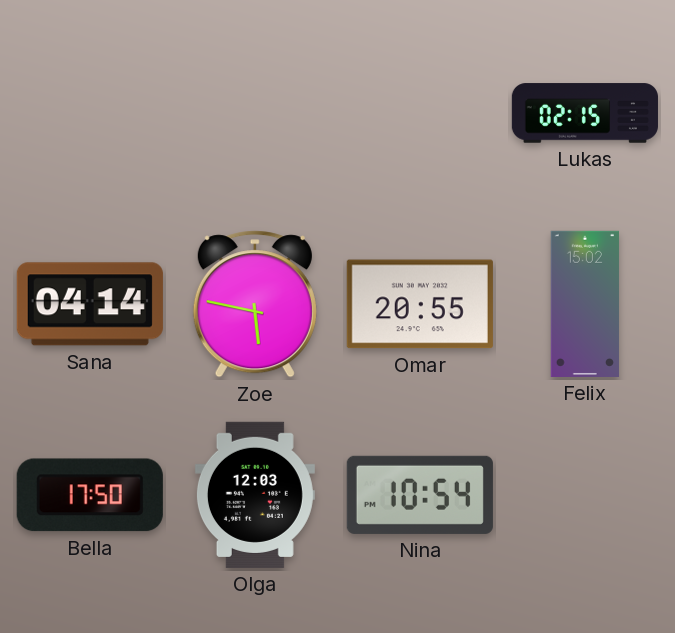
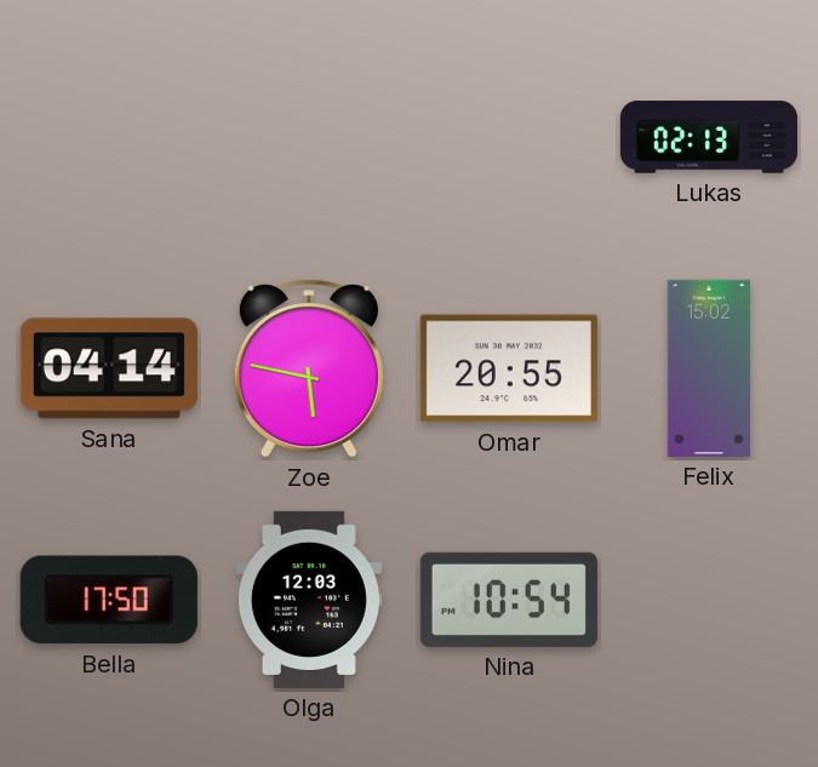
Lukas: 02:15 -> 02:13
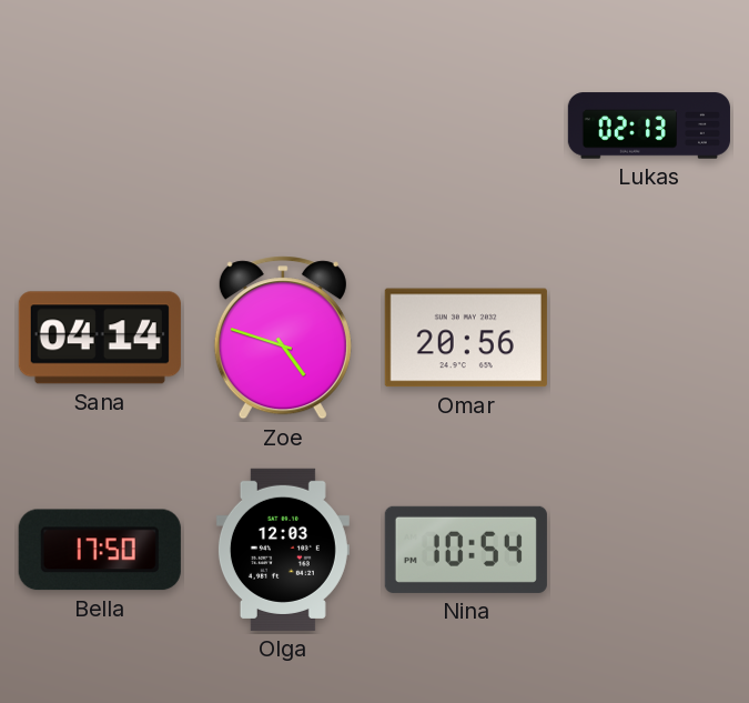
Zoe: 5:47 -> 4:48
Omar: 20:55 -> 20:56
Felix: 15:02 -> none
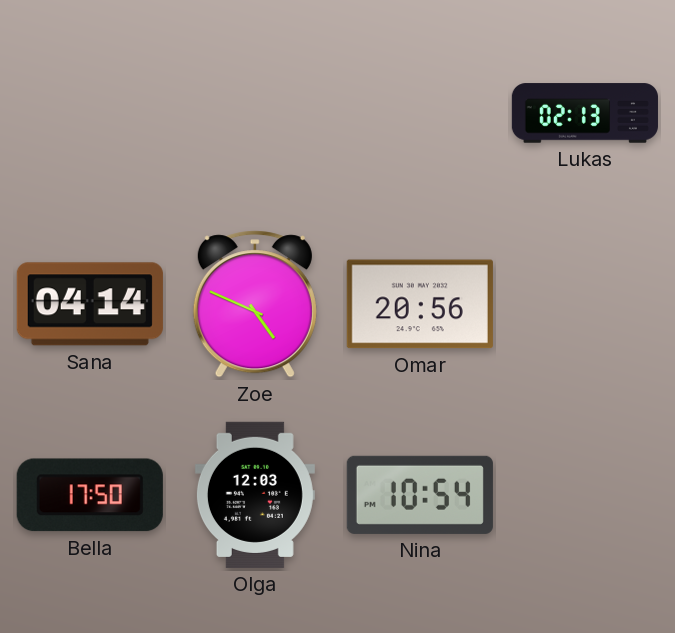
Zoe: 4:48 -> 4:49
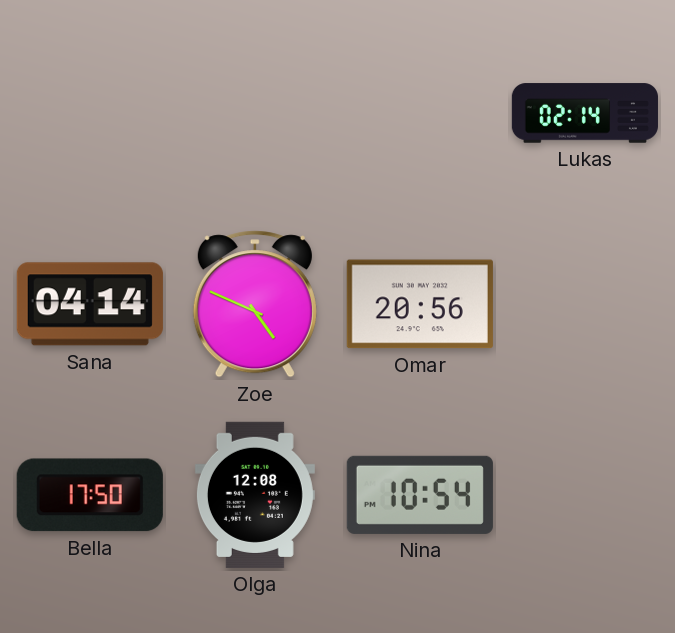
Lukas: 02:13 -> 02:14
Olga: 12:03 -> 12:08
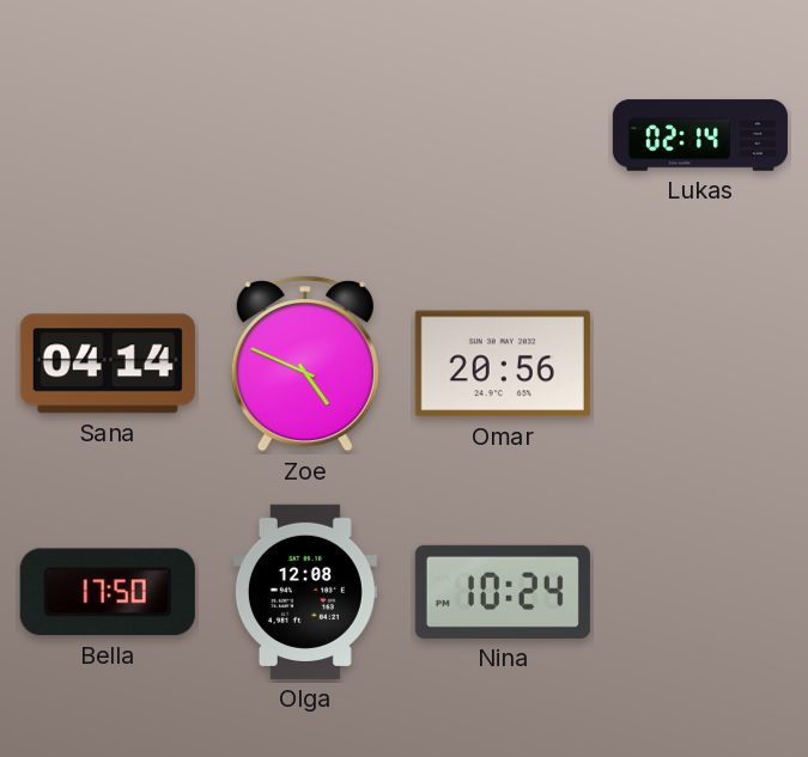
Nina: 10:54 -> 10:24
